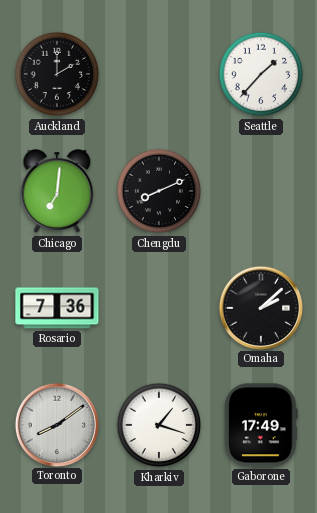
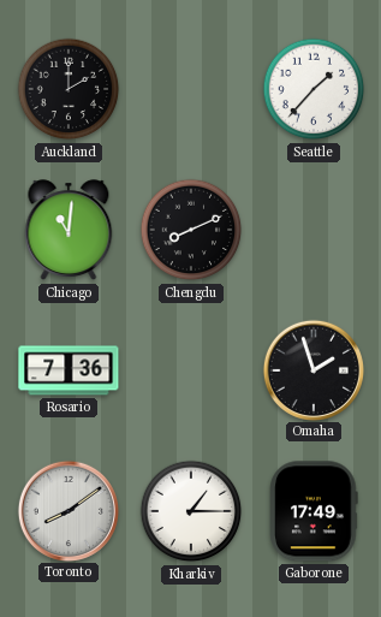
Chicago: 7:01 -> 11:01
Omaha: 2:08 -> 1:57
Kharkiv: 1:18 -> 1:15
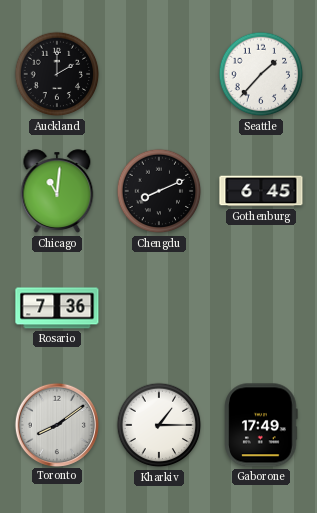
Gothenburg: none -> 6:45
Omaha: 1:57 -> none
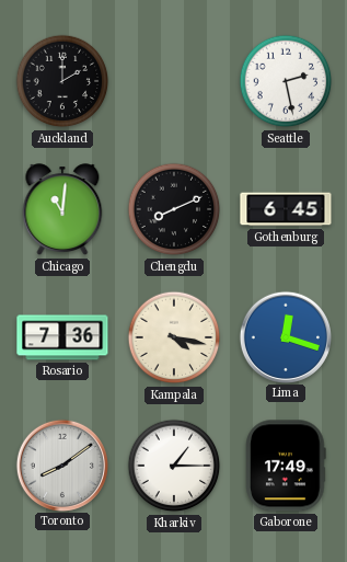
Seattle: 1:37 -> 2:28
Kampala: none -> 4:17
Lima: none -> 12:18
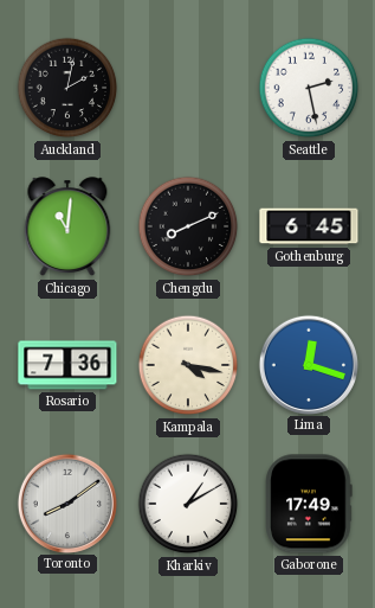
Auckland: 2:00 -> 2:02
Kharkiv: 1:15 -> 1:10
